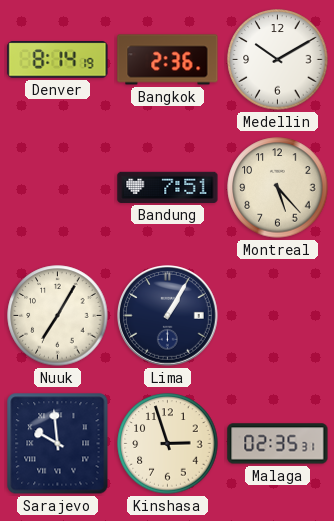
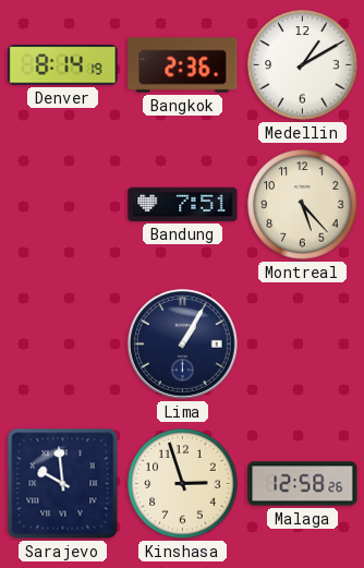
Medellin: 10:10 -> 1:10
Nuuk: 7:05 -> none
Malaga: 02:35 -> 12:58
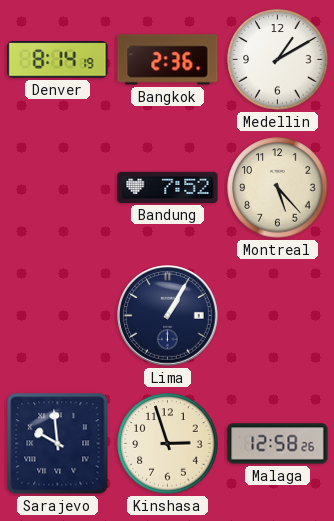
Bandung: 7:51 -> 7:52
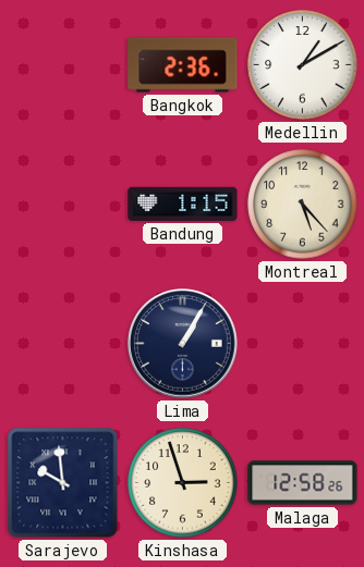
Denver: 8:14 -> none
Bandung: 7:52 -> 1:15
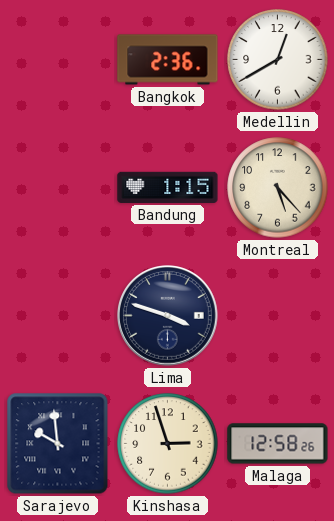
Medellin: 1:10 -> 12:40
Lima: 1:05 -> 3:48
